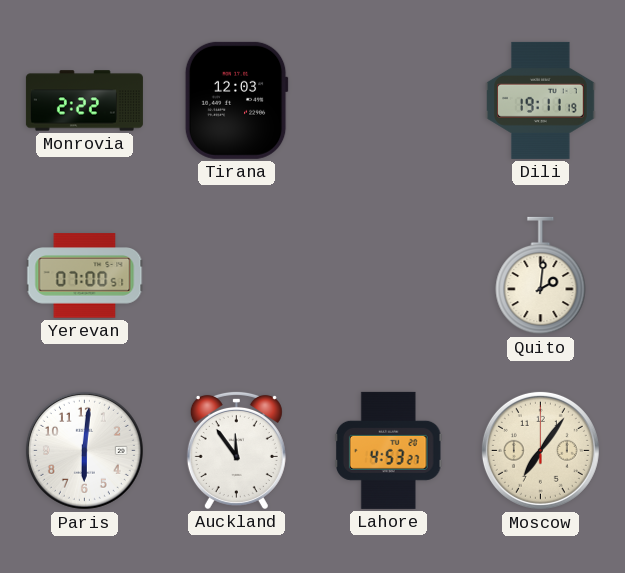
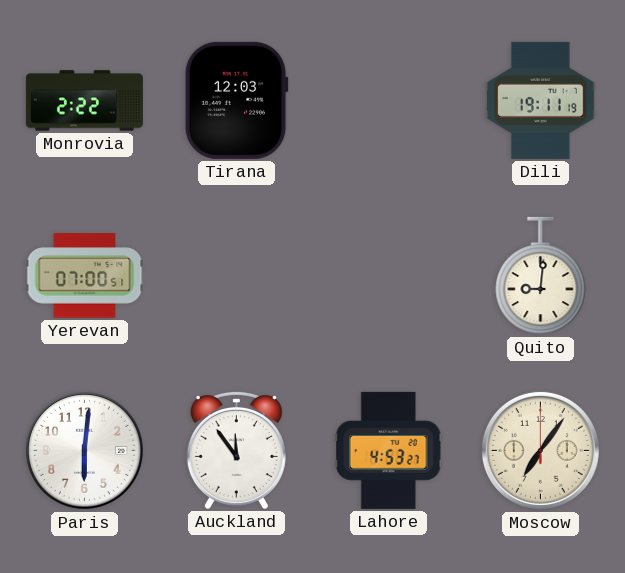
Quito: 2:01 -> 9:01
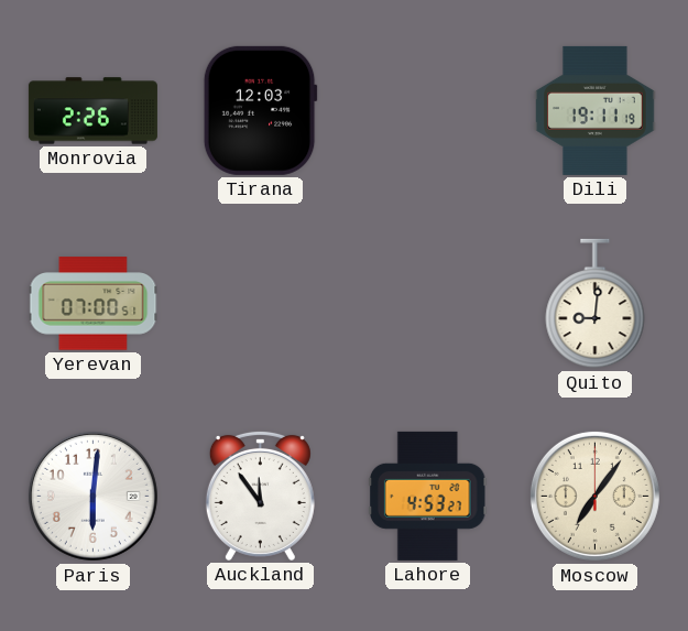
Monrovia: 2:22 -> 2:26
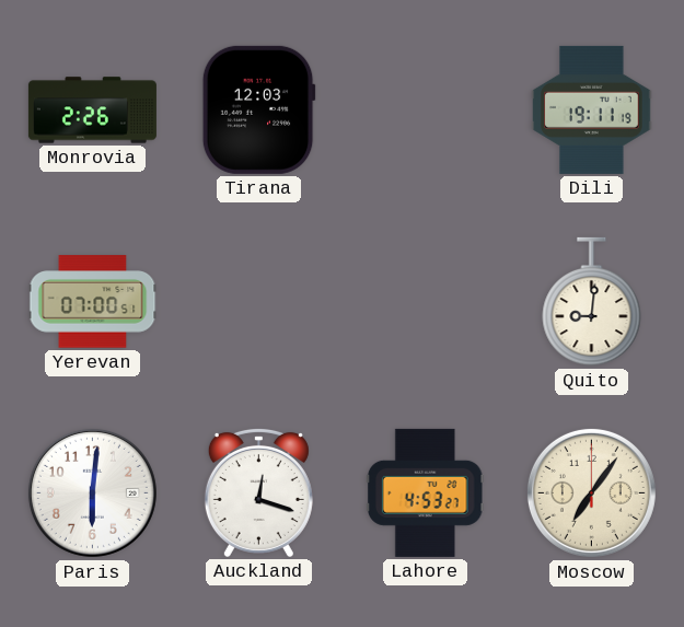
Auckland: 11:54 -> 12:18
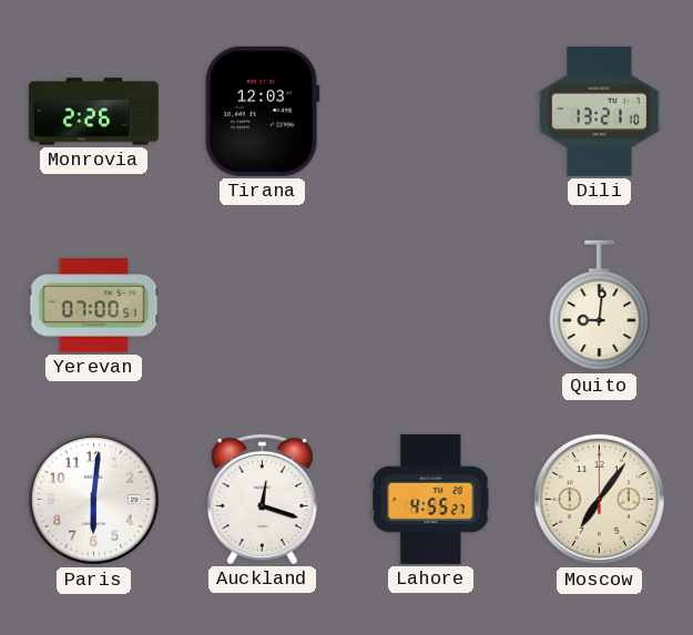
Dili: 19:11 -> 13:21
Lahore: 4:53 -> 4:55
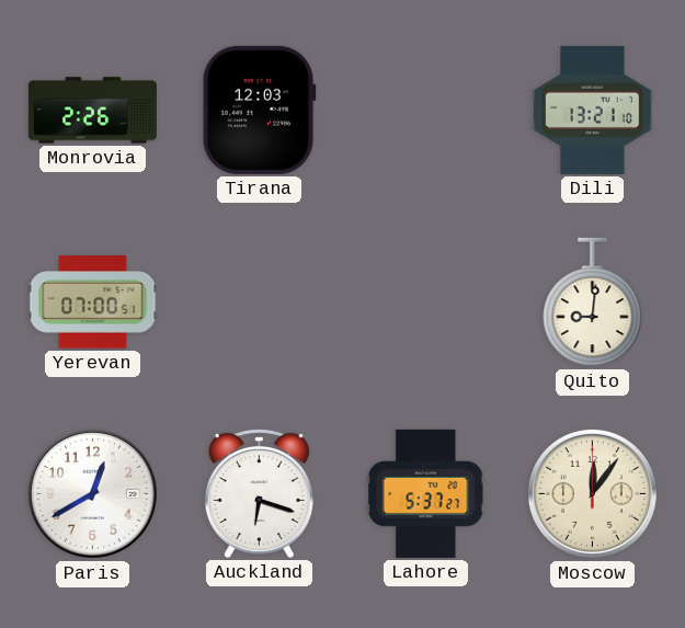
Paris: 6:01 -> 12:40
Auckland: 12:18 -> 6:18
Lahore: 4:55 -> 5:37
Moscow: 7:06 -> 12:06
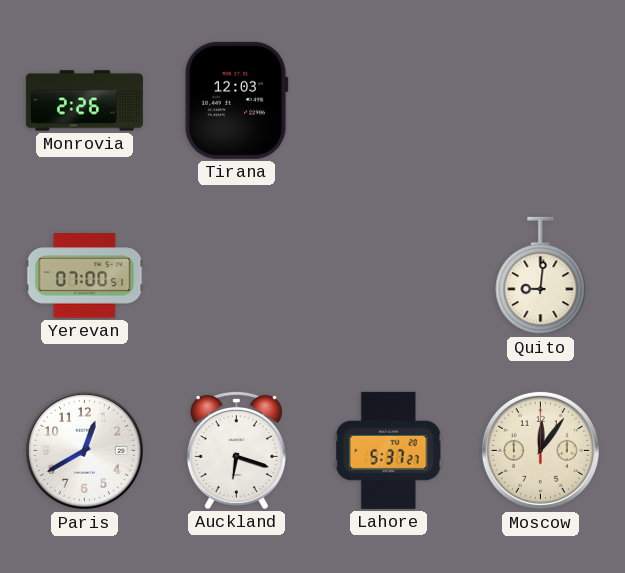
Dili: 13:21 -> none
